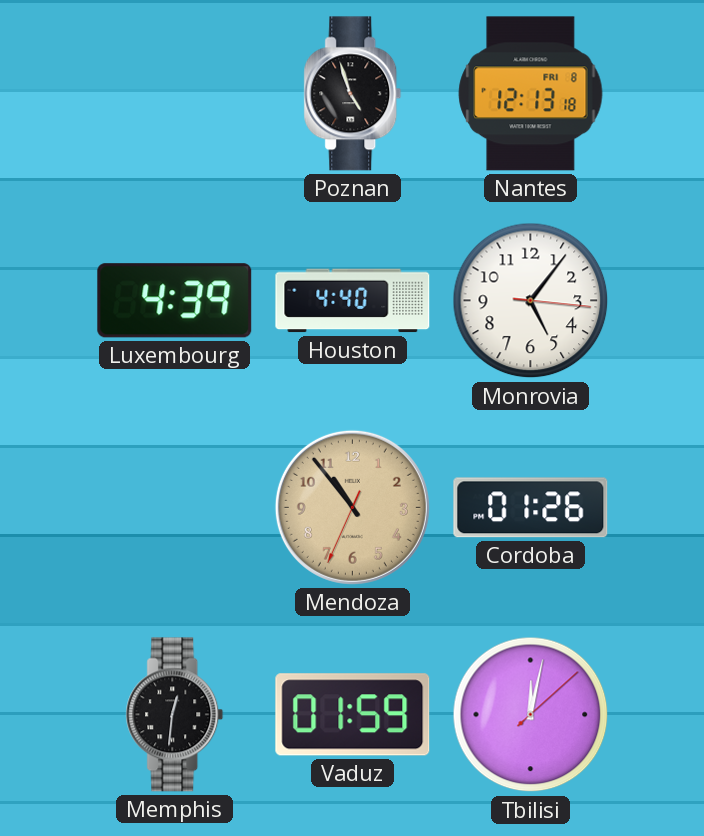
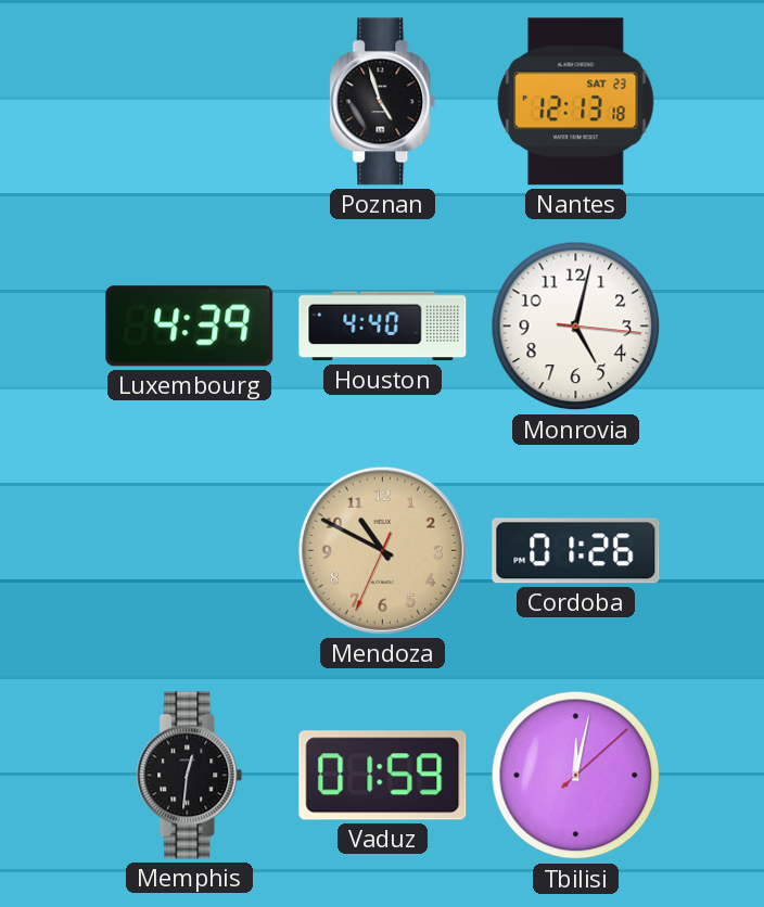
Nantes date: FRI 8 -> SAT 23
Monrovia: 5:06 -> 5:02
Mendoza: 10:53 -> 10:49
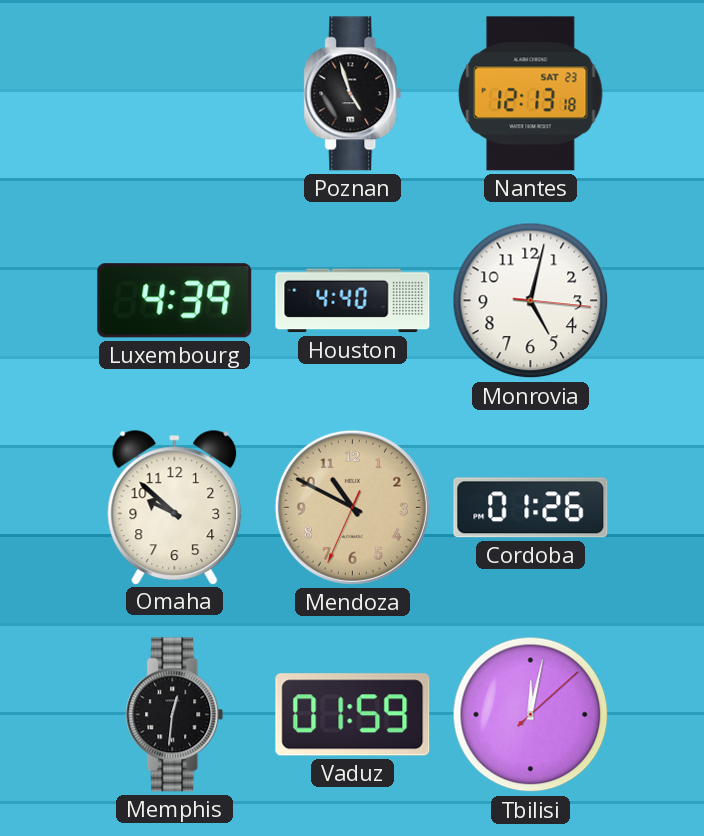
Omaha: none -> 9:52
